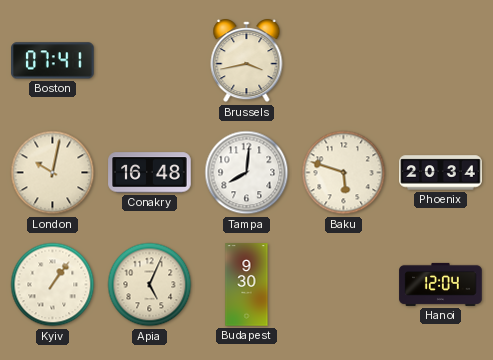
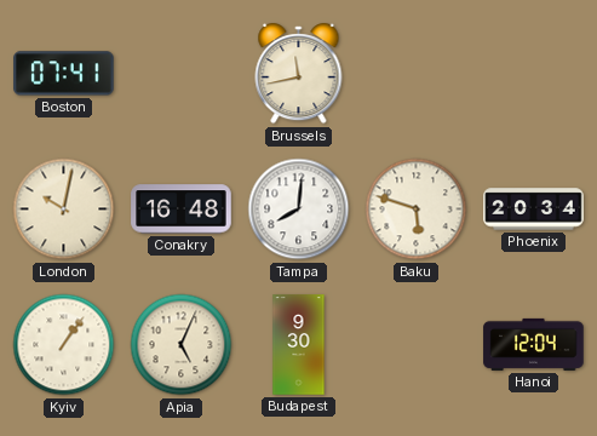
Brussels: 3:43 -> 11:43
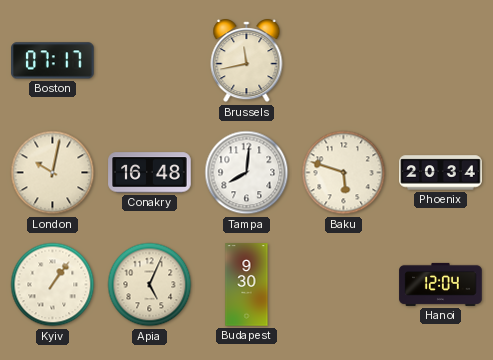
Boston: 07:41 -> 07:17
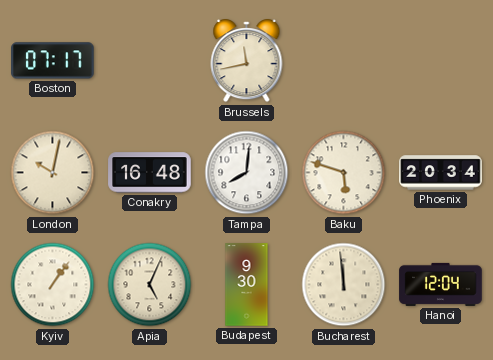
Bucharest: none -> 11:59
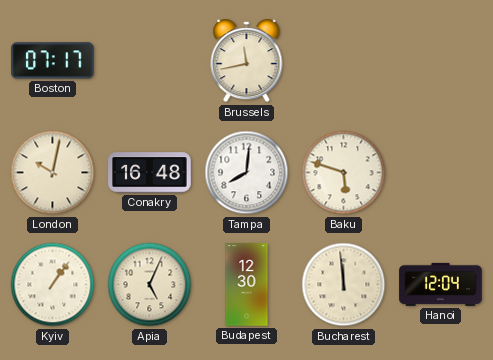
Phoenix: 20:34 -> none
Budapest: 9:30 -> 12:30
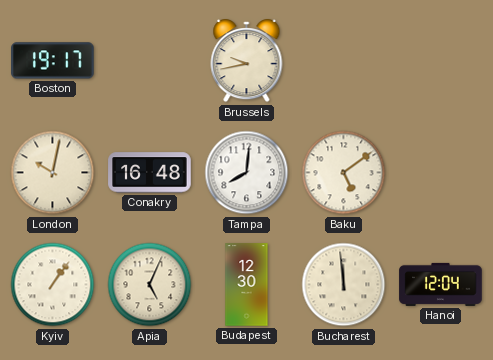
Boston: 07:17 -> 19:17
Brussels: 11:43 -> 9:43
Baku: 5:48 -> 5:09
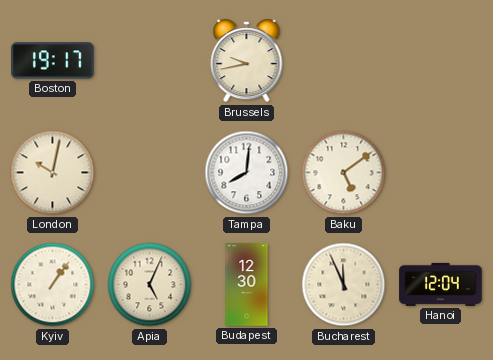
Conakry: 16:48 -> none
Bucharest: 11:59 -> 11:56
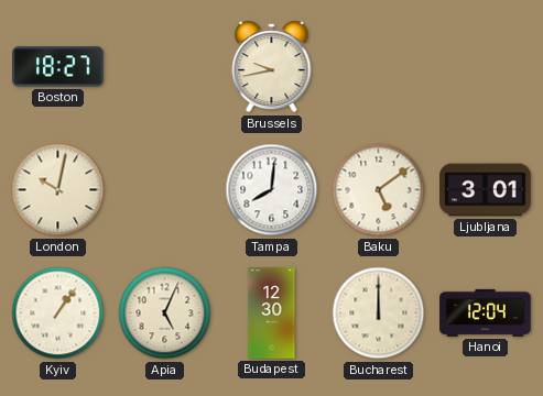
Boston: 19:17 -> 18:27
Ljubljana: none -> 3:01
Bucharest: 11:56 -> 12:00
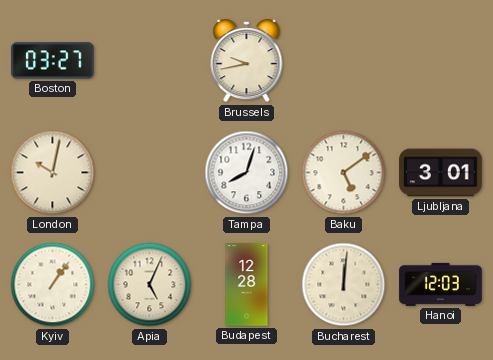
Boston: 18:27 -> 03:27
Tampa: 8:01 -> 8:03
Budapest: 12:30 -> 12:28
Bucharest: 12:00 -> 12:01
Hanoi: 12:04 -> 12:03
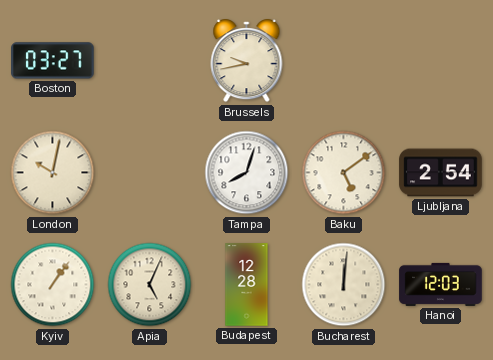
Ljubljana: 3:01 -> 2:54
